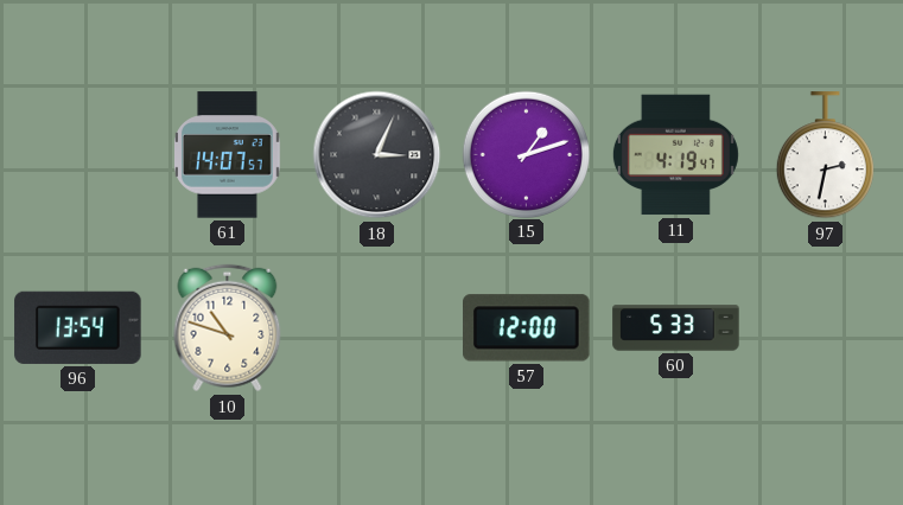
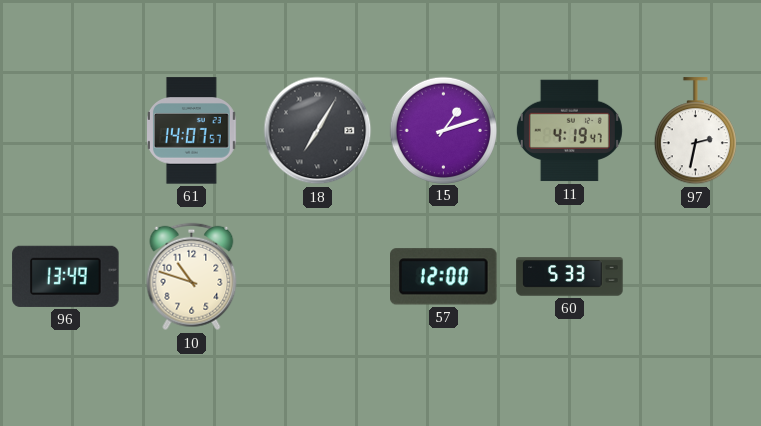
18: 3:04 -> 7:05
96: 13:54 -> 13:49
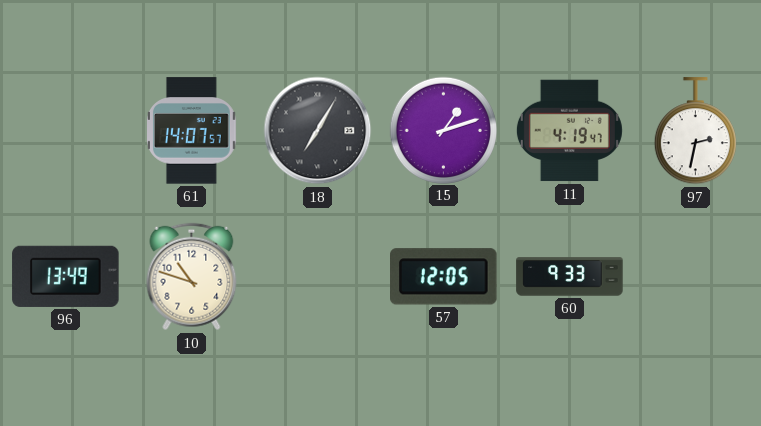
57: 12:00 -> 12:05
60: 5:33 -> 9:33
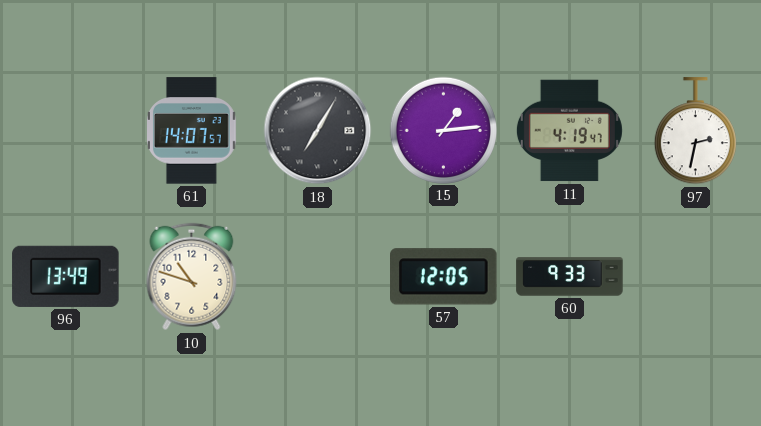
15: 1:12 -> 1:14
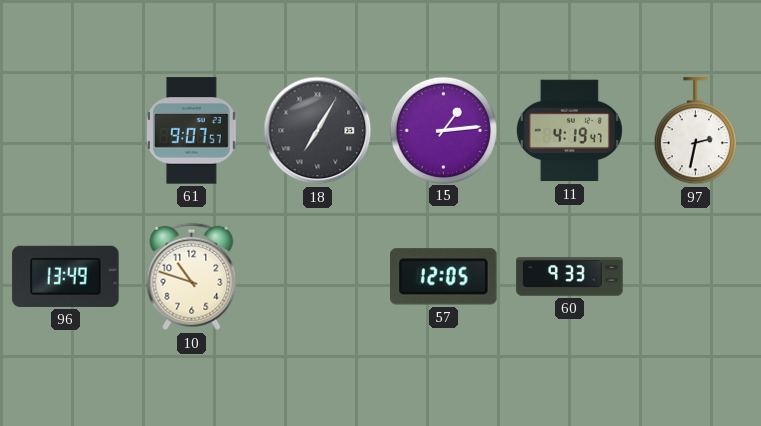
61: 14:07 -> 9:07
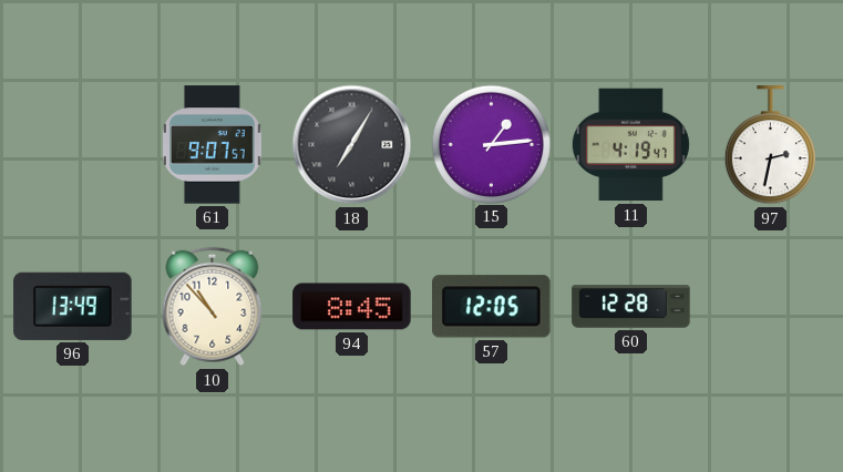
10: 10:48 -> 10:53
94: none -> 8:45
60: 9:33 -> 12:28
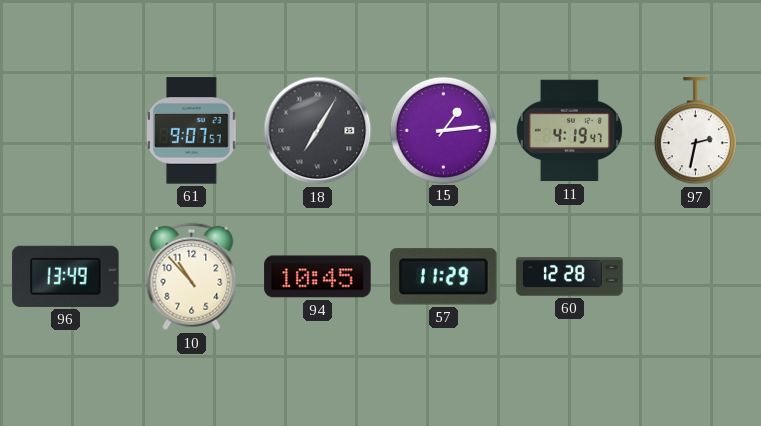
94: 8:45 -> 10:45
57: 12:05 -> 11:29
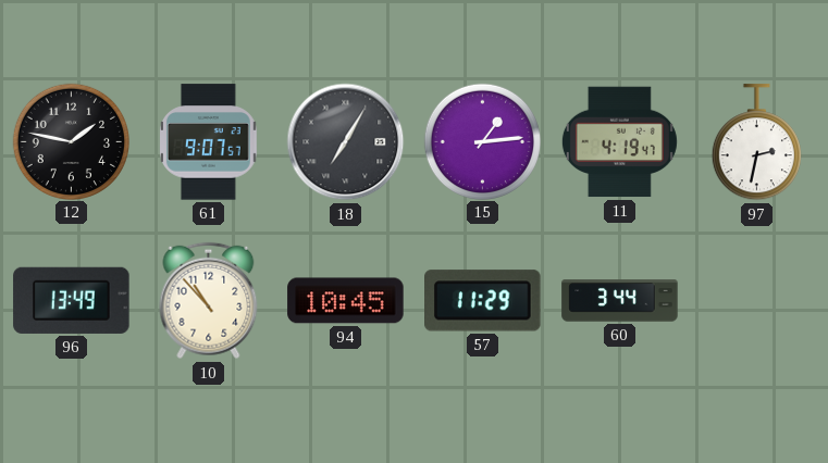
12: none -> 1:47
60: 12:28 -> 3:44
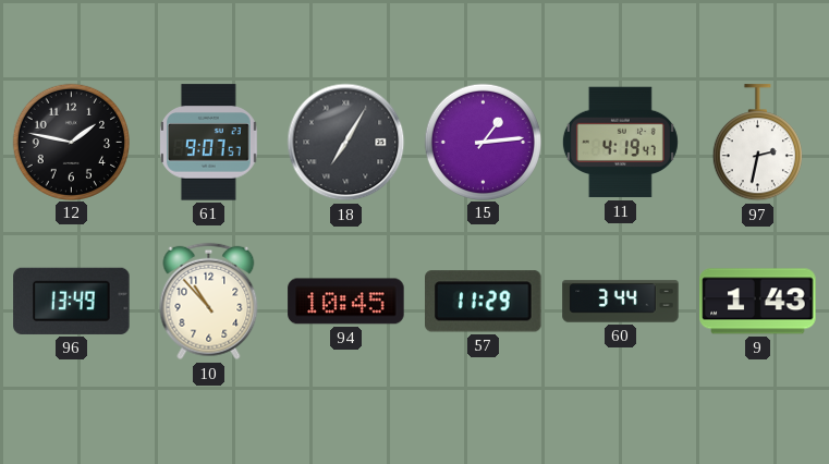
9: none -> 1:43
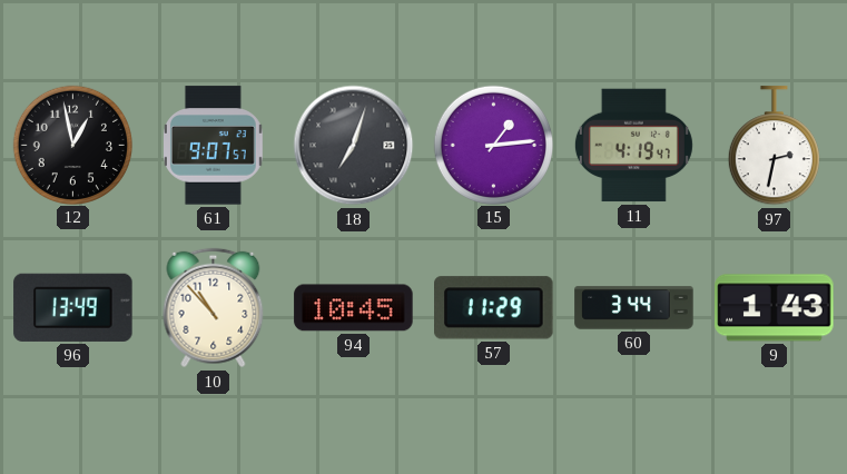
12: 1:47 -> 12:58
18: 7:05 -> 7:03
